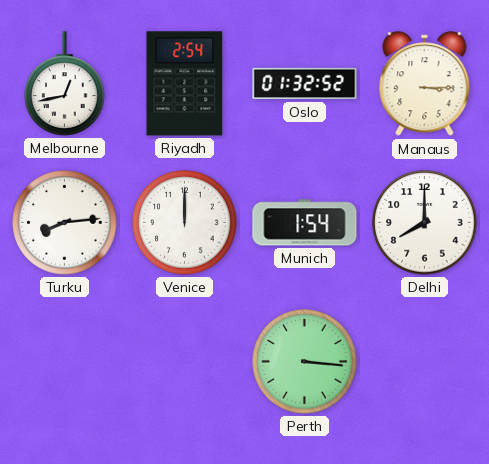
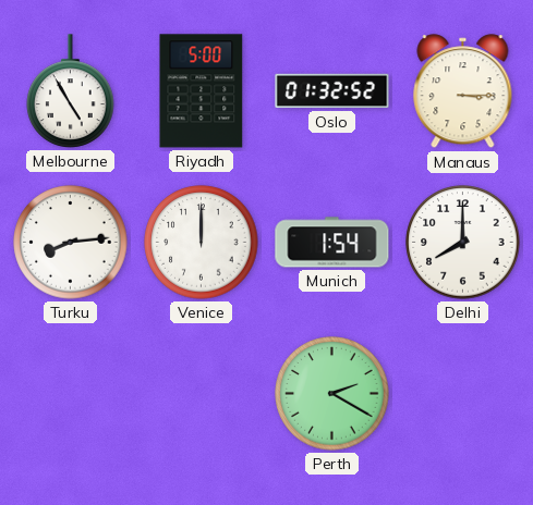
Melbourne: 12:43 -> 4:55
Riyadh: 2:54 -> 5:00
Perth: 3:16 -> 2:20
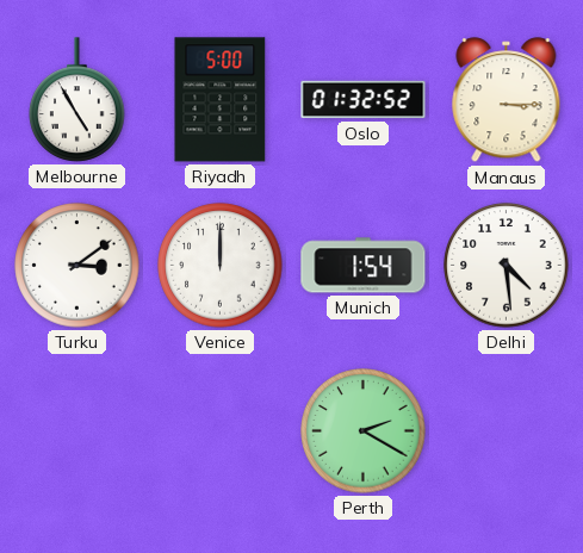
Turku: 8:14 -> 3:09
Delhi: 8:00 -> 4:29
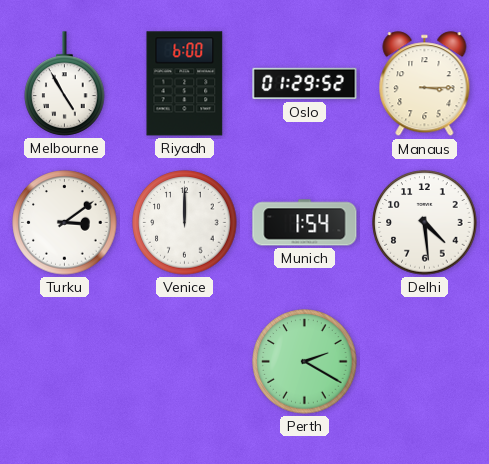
Riyadh: 5:00 -> 6:00
Oslo: 01:32 -> 01:29
